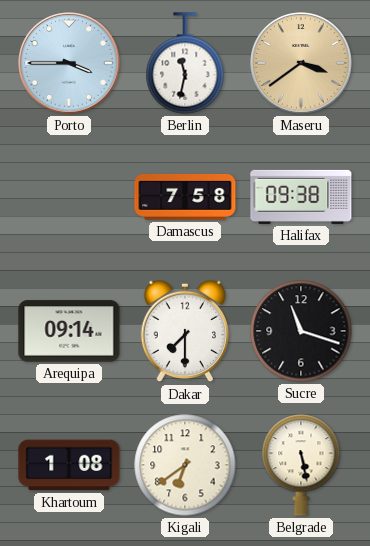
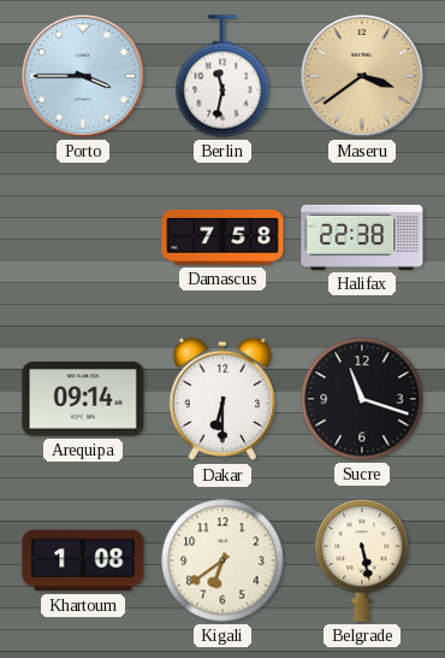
Halifax: 09:38 -> 22:38
Dakar: 7:30 -> 6:30
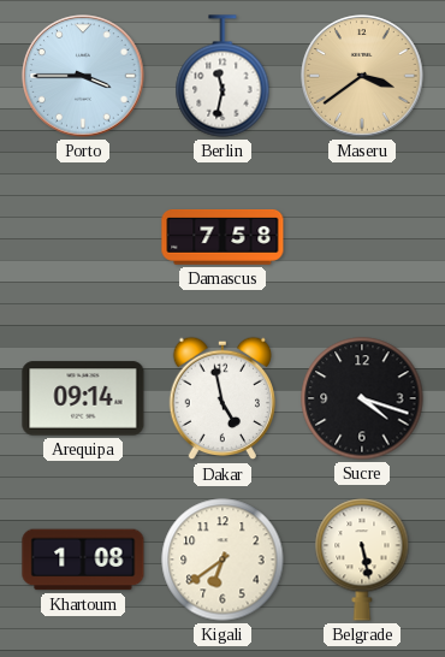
Halifax: 22:38 -> none
Dakar: 6:30 -> 4:58
Sucre: 11:18 -> 4:18
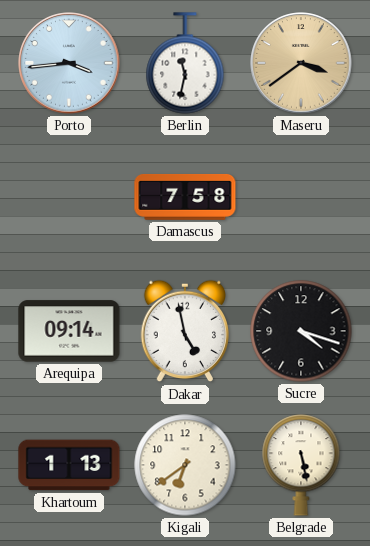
Porto: 3:45 -> 3:44
Khartoum: 1:08 -> 1:13
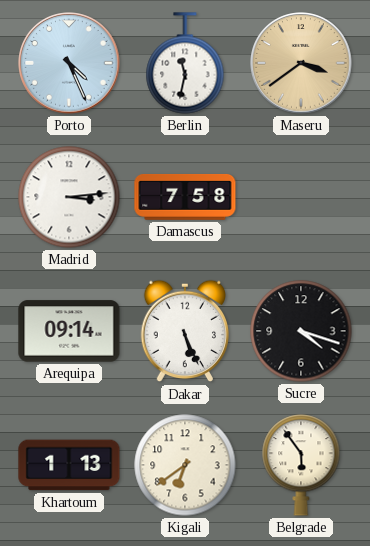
Porto: 3:44 -> 4:26
Madrid: none -> 3:14
Dakar: 4:58 -> 5:26
Belgrade: 5:28 -> 5:54
